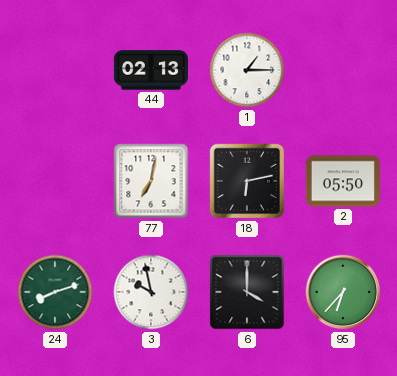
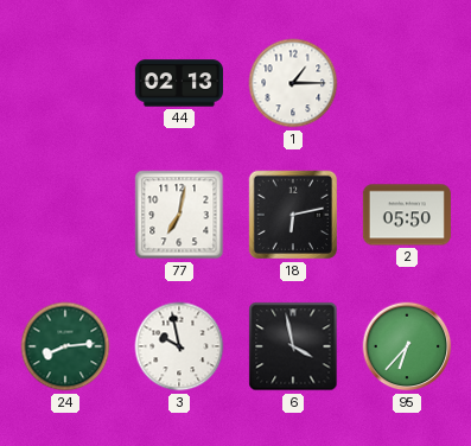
24: 8:12 -> 8:14
6: 4:00 -> 3:58
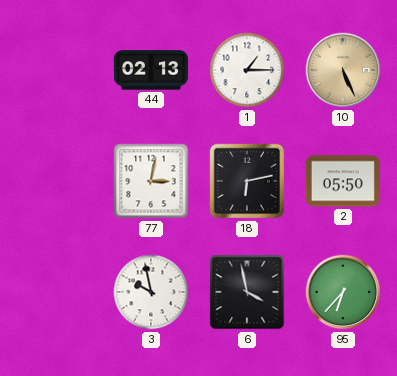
10: none -> 5:26
77: 7:02 -> 3:02
24: 8:14 -> none
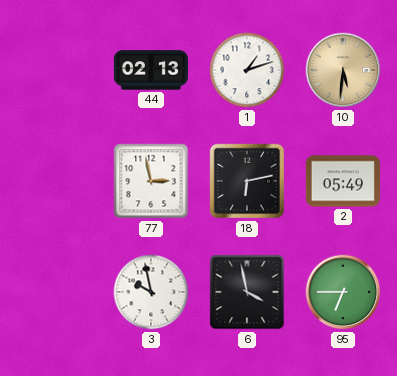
1: 1:15 -> 1:12
10: 5:26 -> 5:31
77: 3:02 -> 2:58
2: 05:50 -> 05:49
95: 6:37 -> 6:45
